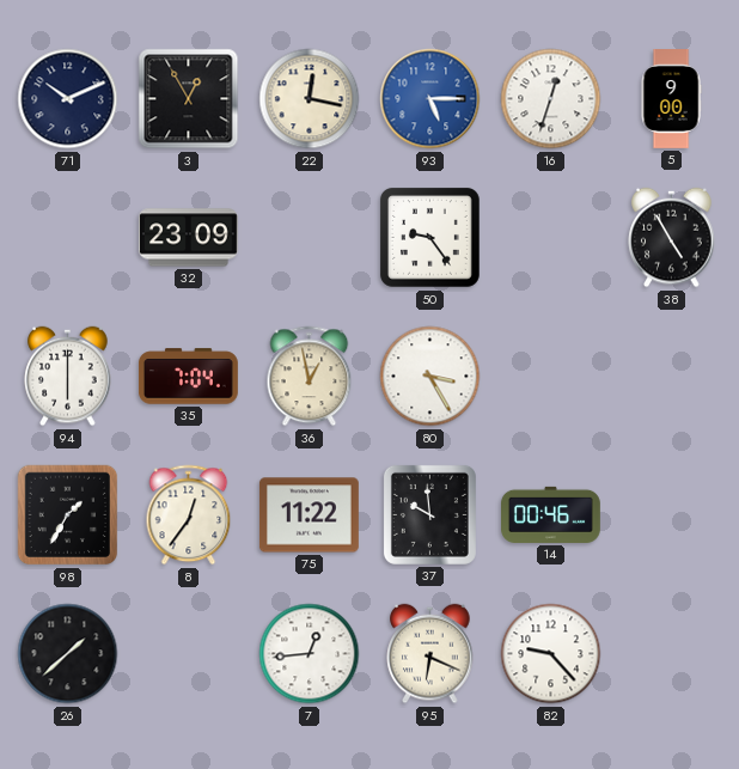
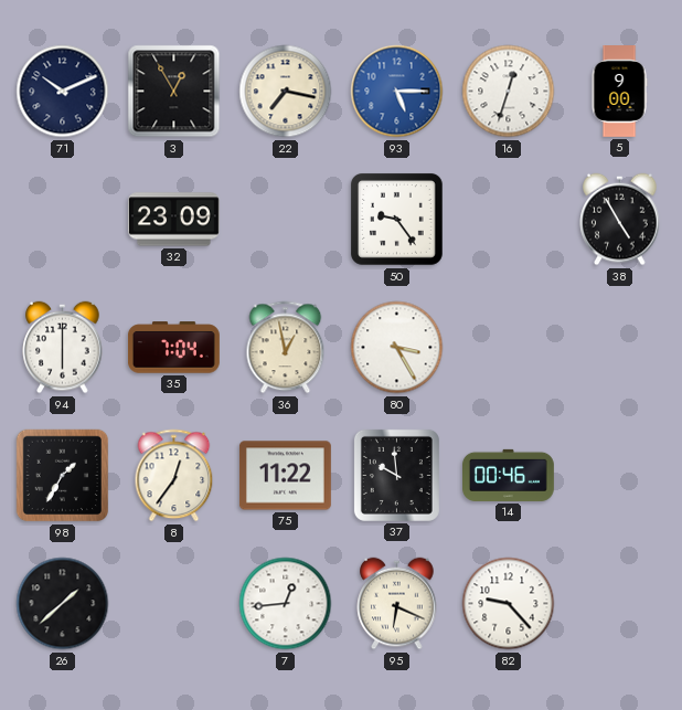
22: 12:17 -> 7:17
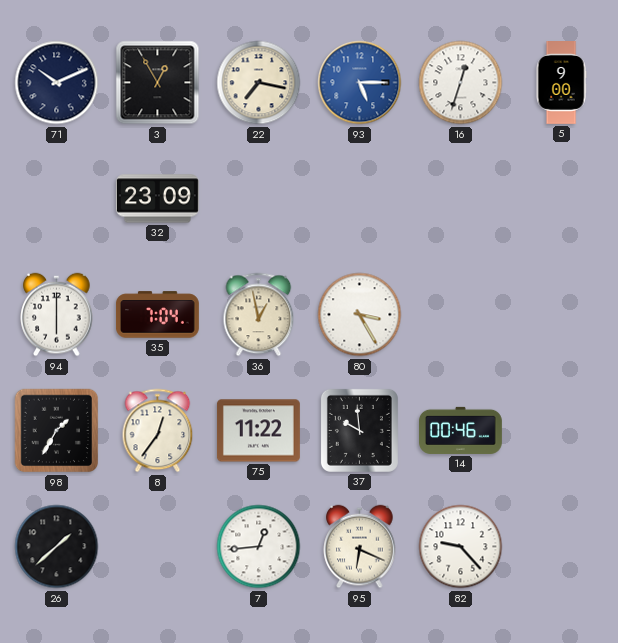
50: 9:24 -> none
38: 4:55 -> none
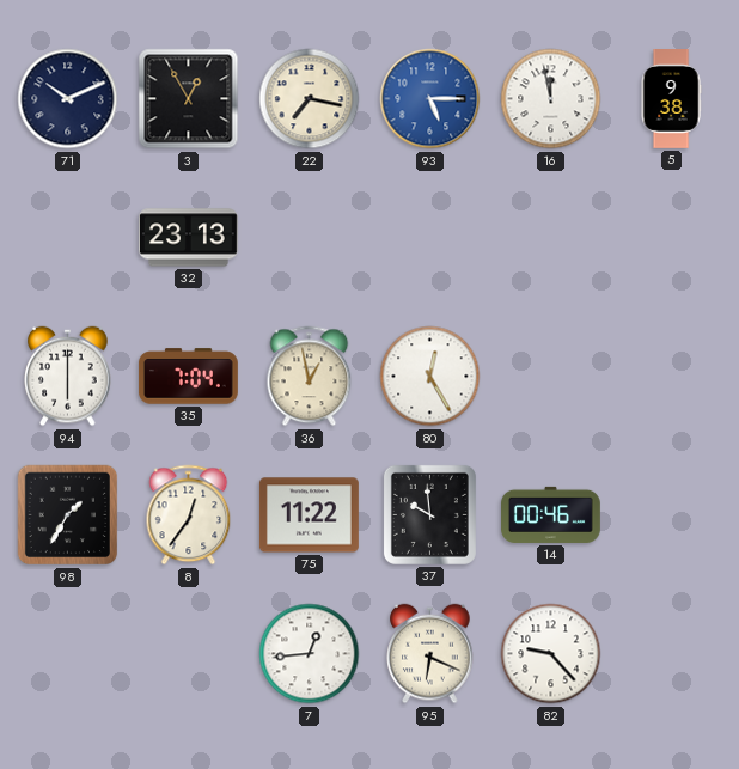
16: 12:33 -> 11:58
5: 9:00 -> 9:38
32: 23:09 -> 23:13
80: 3:25 -> 12:25
26: 1:38 -> none
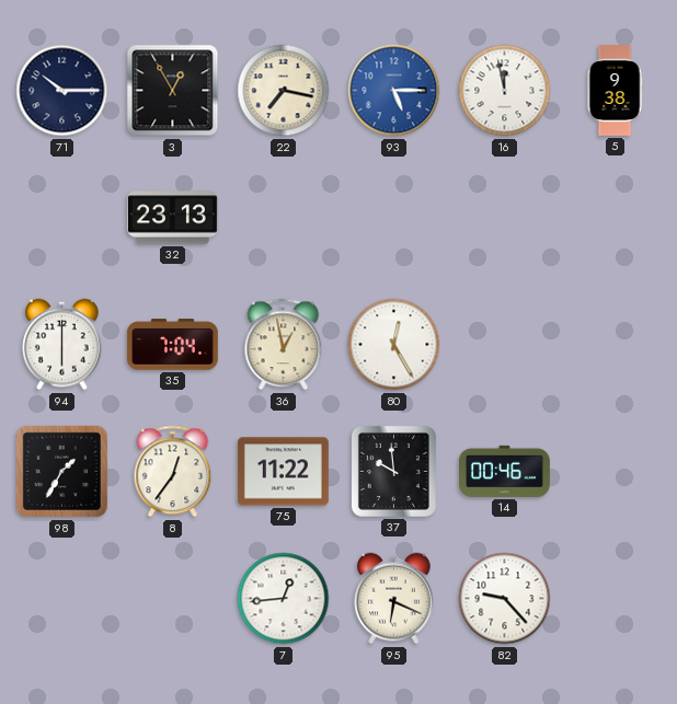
71: 10:11 -> 10:15
